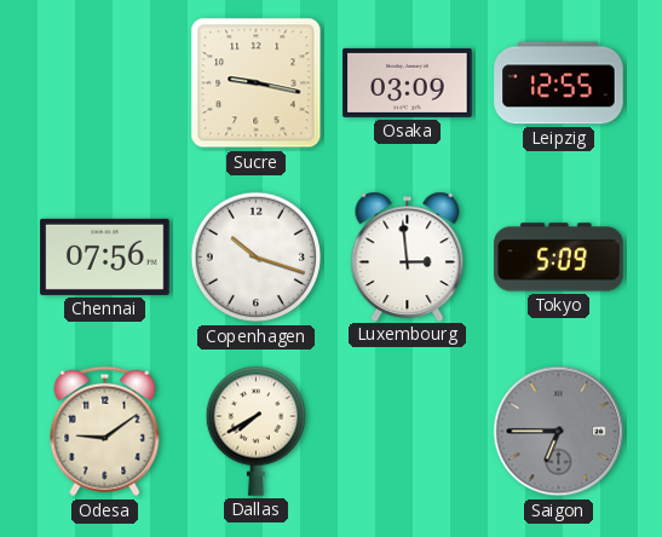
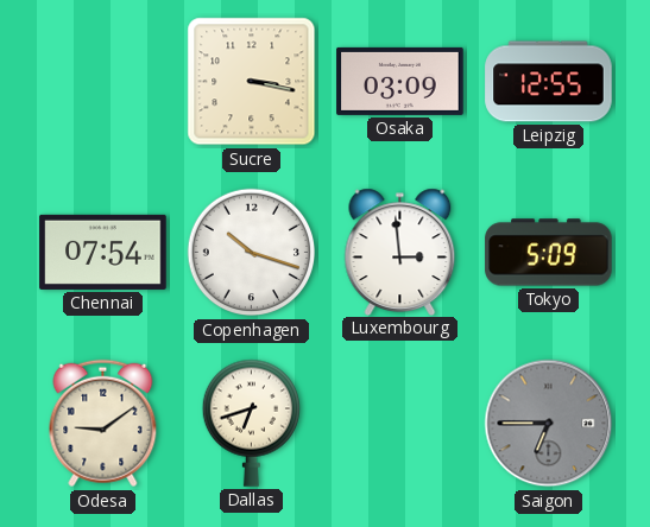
Sucre: 9:17 -> 3:17
Chennai: 07:56 -> 07:54
Dallas: 7:40 -> 6:42
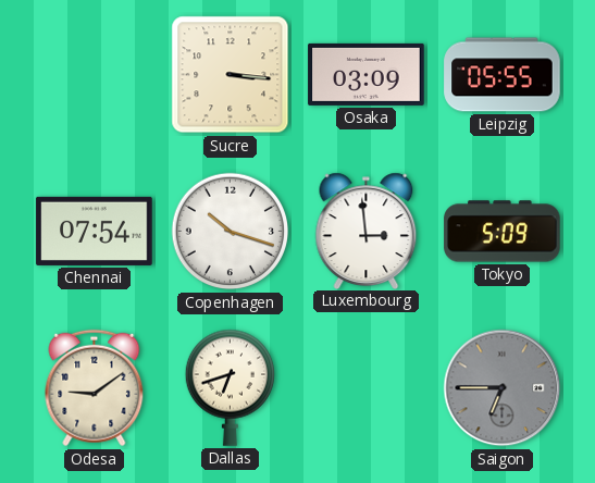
Sucre: 3:17 -> 3:16
Leipzig: 12:55 -> 05:55
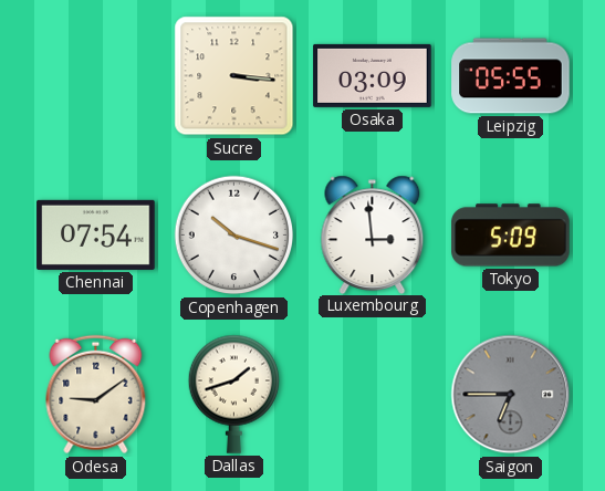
Dallas: 6:42 -> 1:42
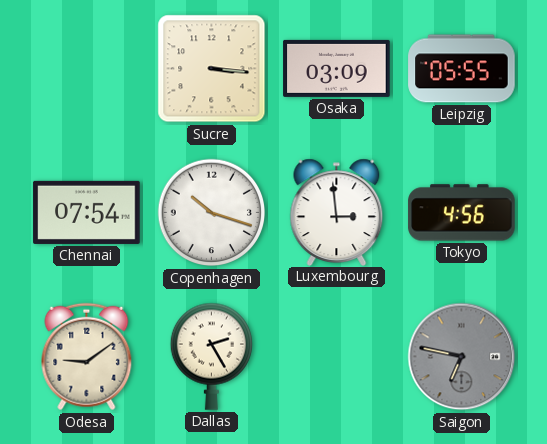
Tokyo: 5:09 -> 4:56
Dallas: 1:42 -> 2:25
Saigon: 6:45 -> 6:47
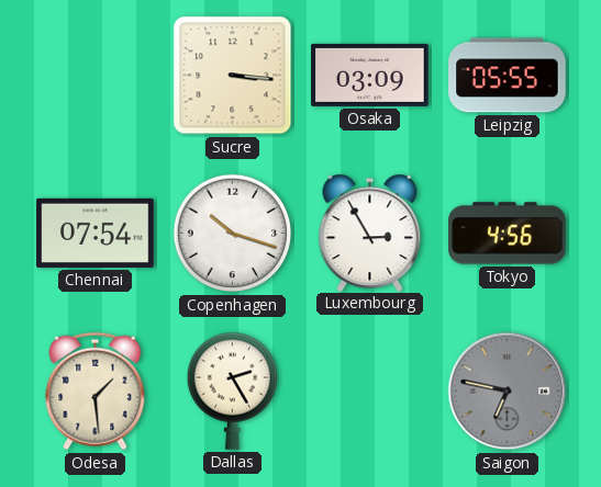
Luxembourg: 2:59 -> 2:55
Odesa: 9:09 -> 1:29
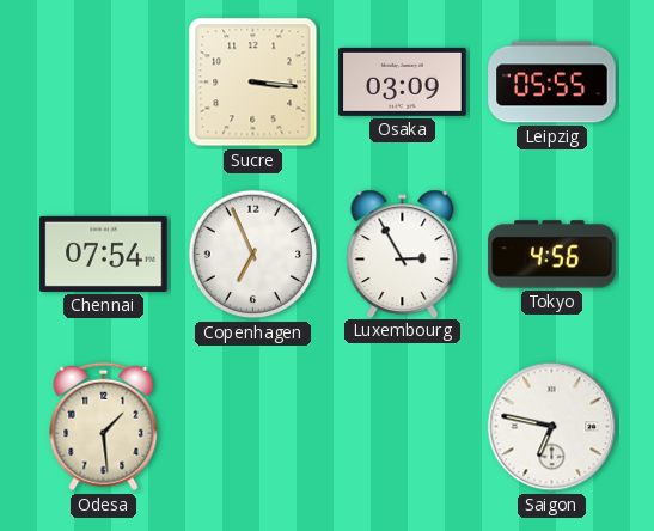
Copenhagen: 10:18 -> 6:56
Dallas: 2:25 -> none
Saigon dial: grey -> white
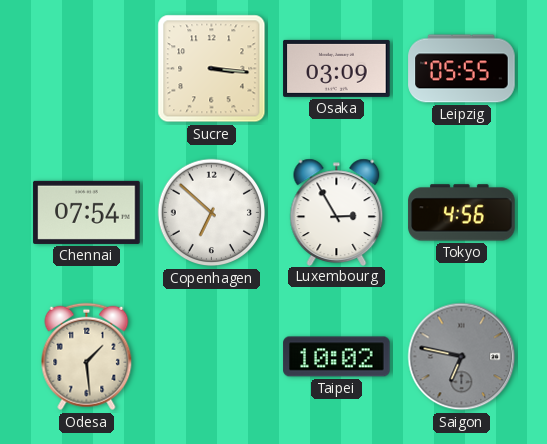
Copenhagen: 6:56 -> 6:52
Taipei: none -> 10:02
Saigon dial: white -> grey
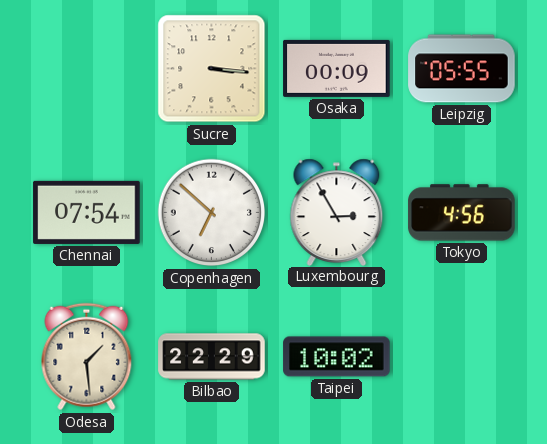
Osaka: 03:09 -> 00:09
Bilbao: none -> 22:29
Saigon: 6:47 -> none
